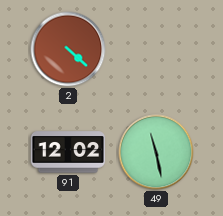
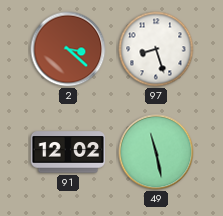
2: 4:22 -> 3:22
97: none -> 8:27
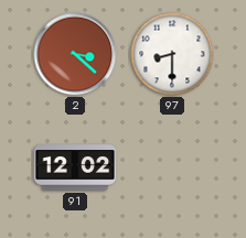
97: 8:27 -> 8:30
49: 11:28 -> none
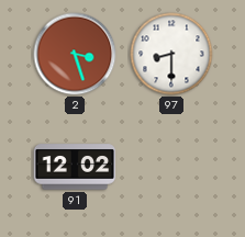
2: 3:22 -> 3:27
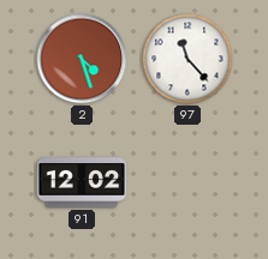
2: 3:27 -> 4:27
97: 8:30 -> 11:23
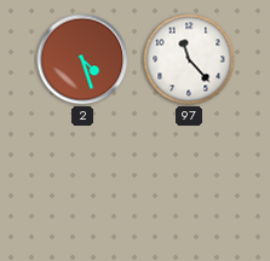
91: 12:02 -> none
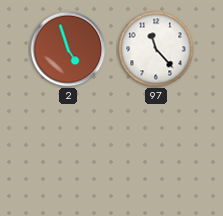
2: 4:27 -> 4:57
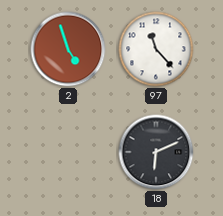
18: none -> 6:11
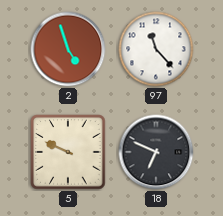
5: none -> 9:49
18: 6:11 -> 6:49
